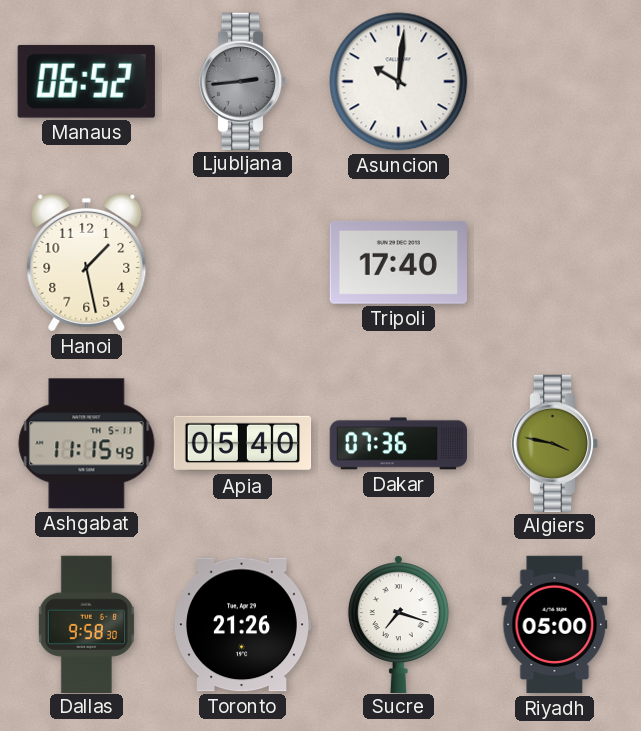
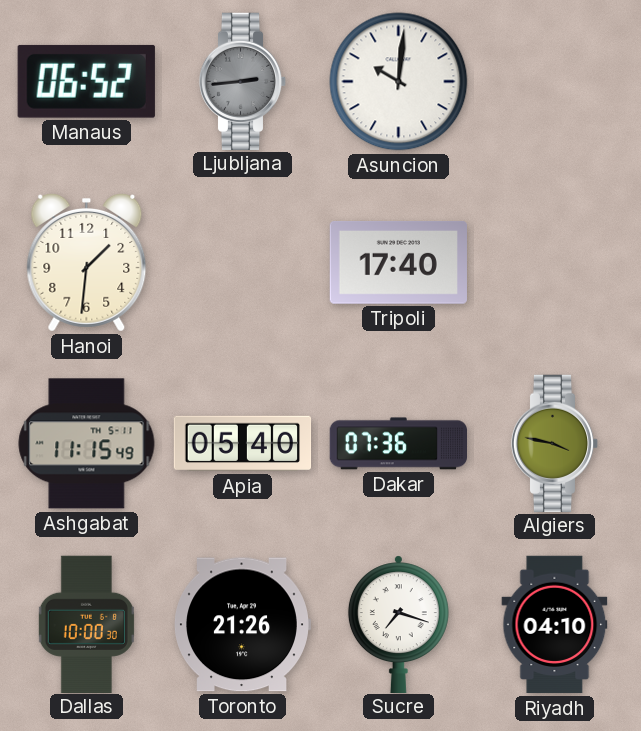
Hanoi: 1:28 -> 1:31
Dallas: 9:58 -> 10:00
Riyadh: 05:00 -> 04:10
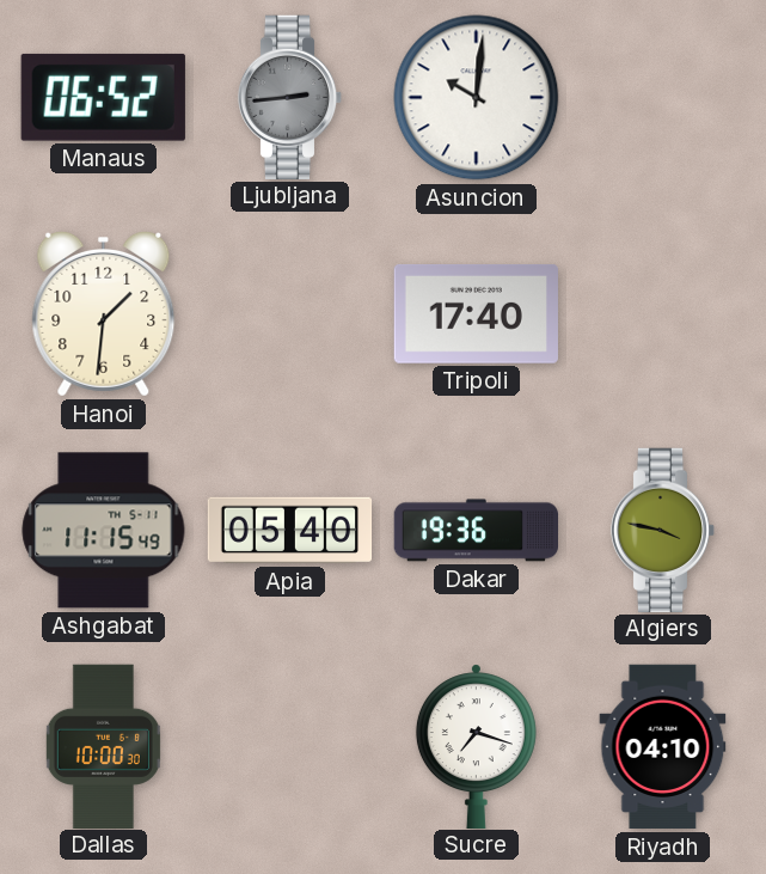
Dakar: 07:36 -> 19:36
Toronto: 21:26 -> none
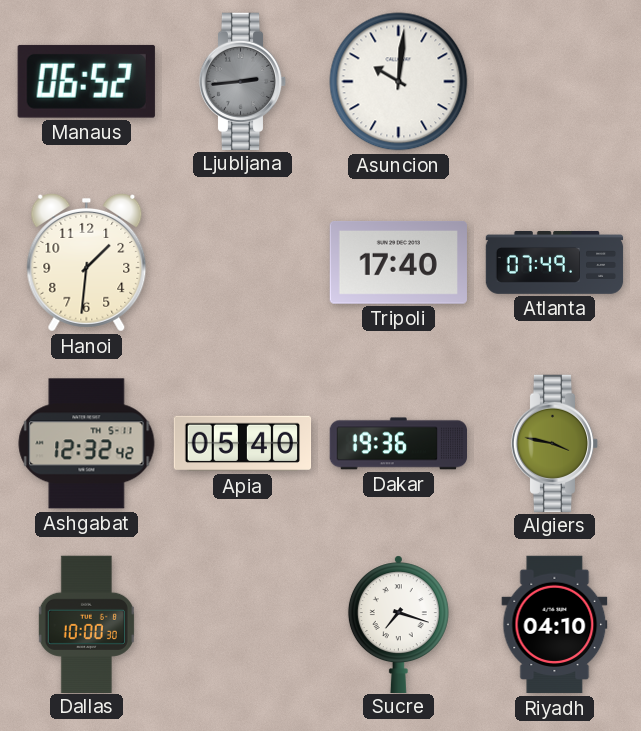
Atlanta: none -> 07:49
Ashgabat: 11:15 -> 12:32
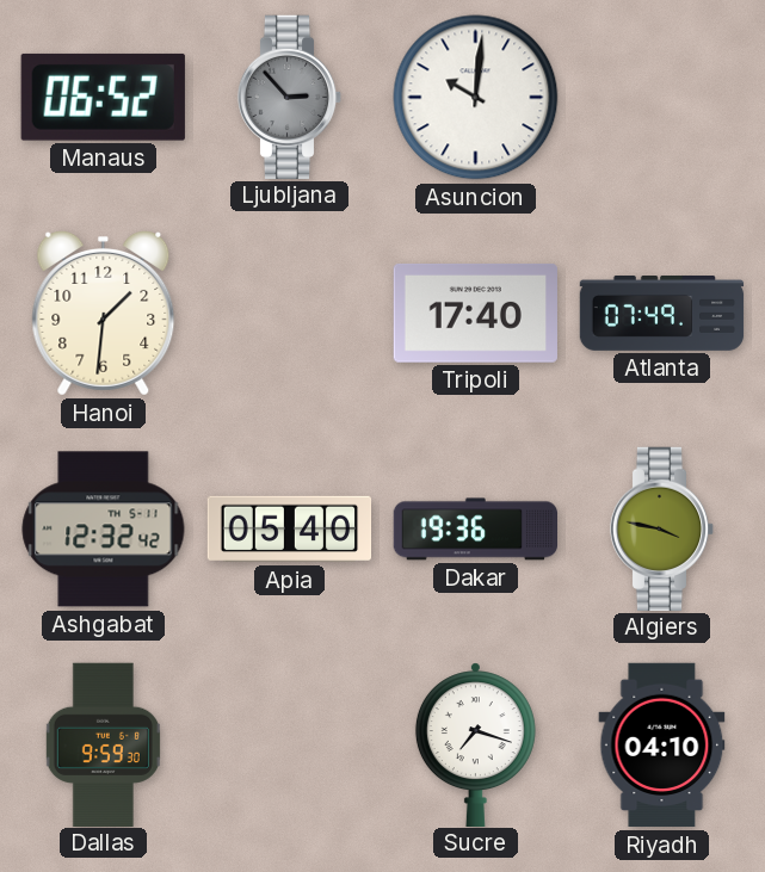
Ljubljana: 2:44 -> 2:53
Dallas: 10:00 -> 9:59
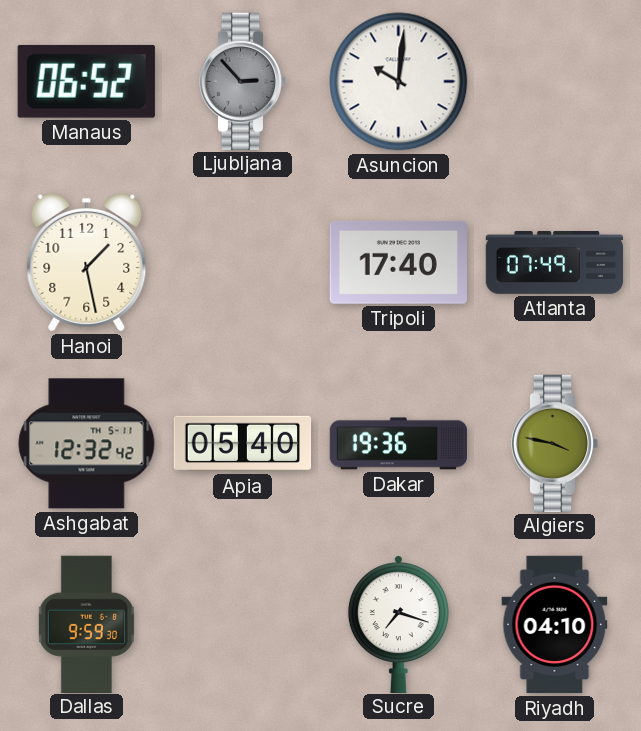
Hanoi: 1:31 -> 1:28
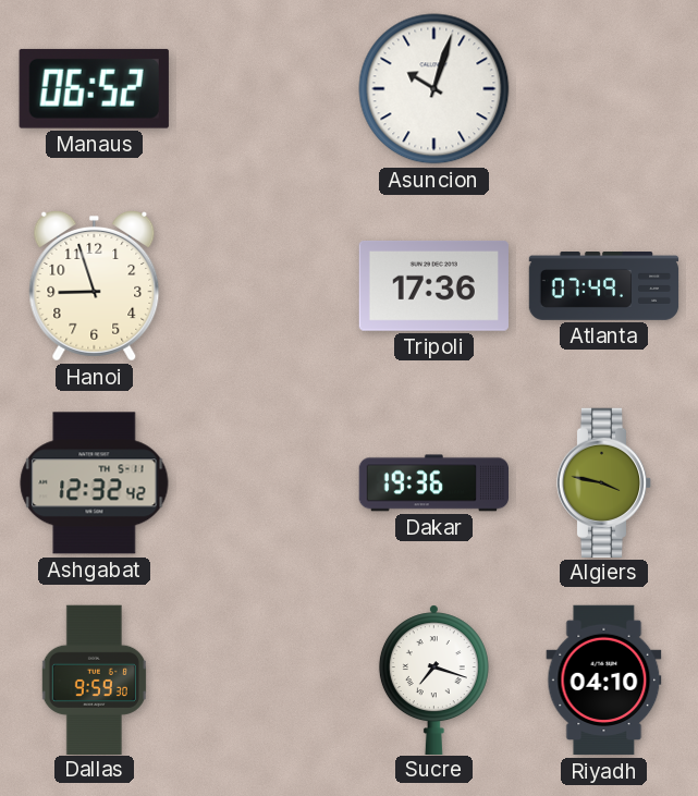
Ljubljana: 2:53 -> none
Asuncion: 10:01 -> 10:03
Hanoi: 1:28 -> 8:57
Tripoli: 17:40 -> 17:36
Apia: 05:40 -> none
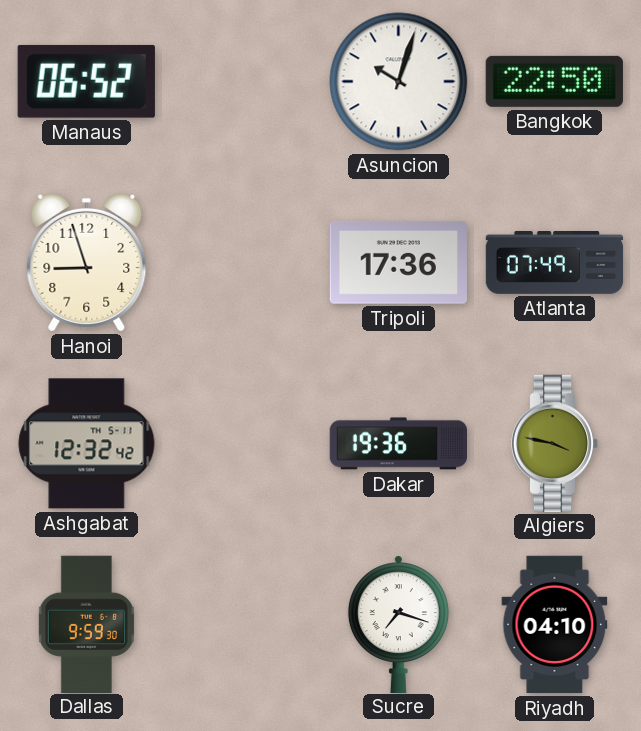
Bangkok: none -> 22:50
